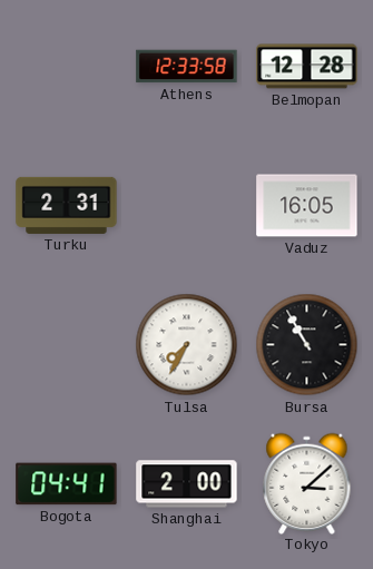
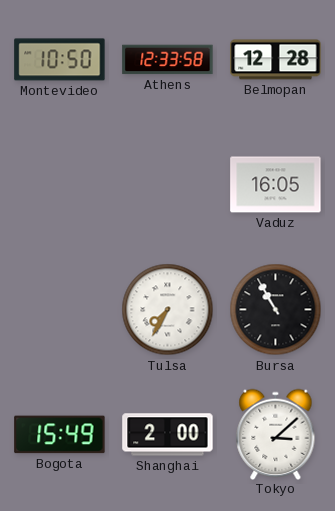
Montevideo: none -> 10:50
Turku: 2:31 -> none
Bogota: 04:41 -> 15:49
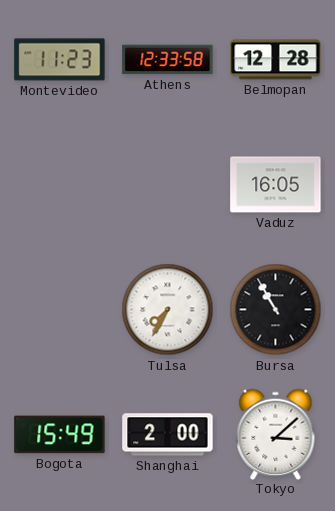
Montevideo: 10:50 -> 11:23
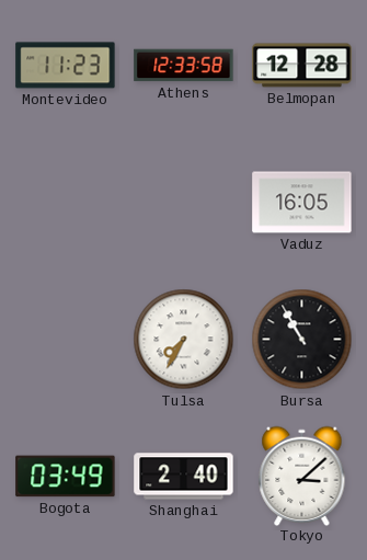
Bogota: 15:49 -> 03:49
Shanghai: 2:00 -> 2:40
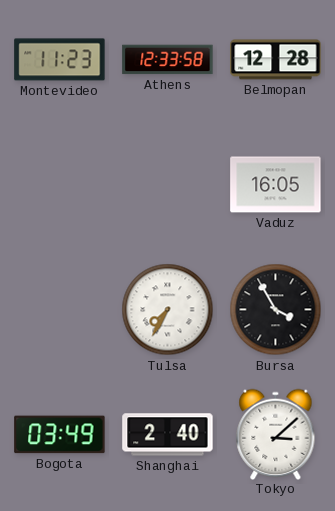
Bursa: 10:55 -> 3:55
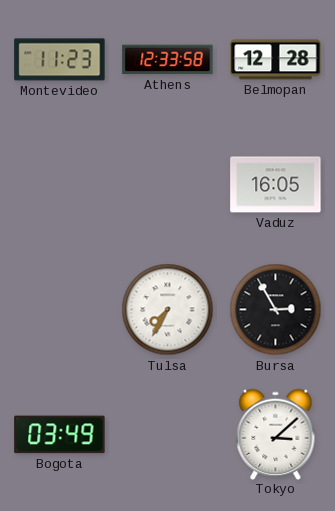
Bursa: 3:55 -> 2:55
Shanghai: 2:40 -> none
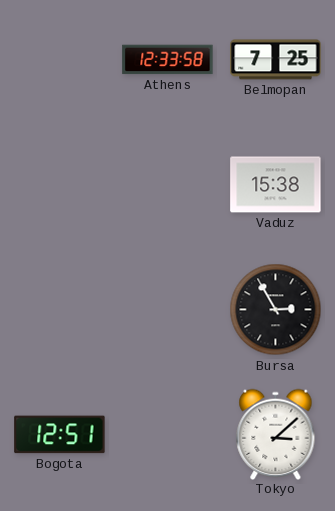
Montevideo: 11:23 -> none
Belmopan: 12:28 -> 7:25
Vaduz: 16:05 -> 15:38
Tulsa: 7:35 -> none
Bogota: 03:49 -> 12:51
